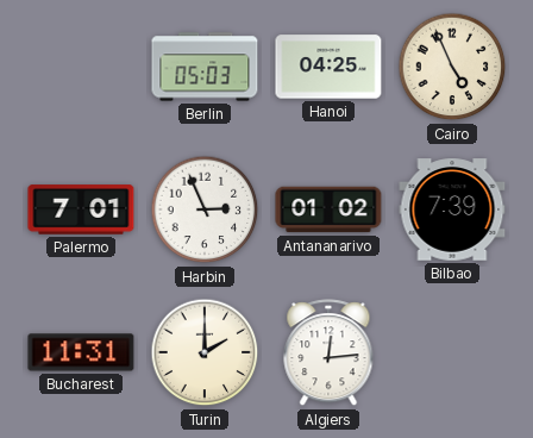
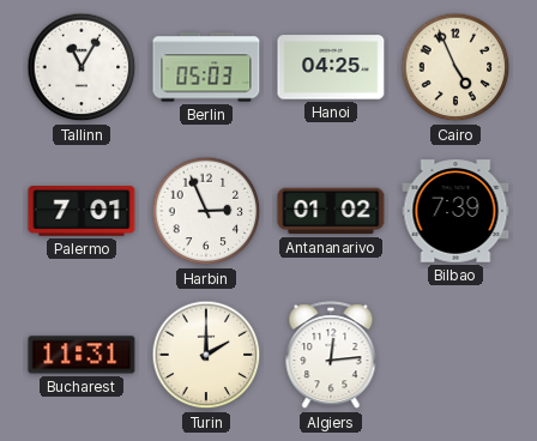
Tallinn: none -> 11:05
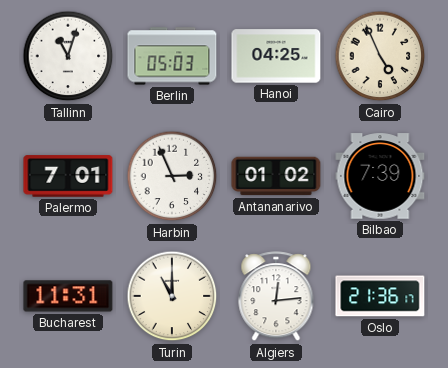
Tallinn: 11:05 -> 11:03
Turin: 2:00 -> 11:00
Oslo: none -> 21:36
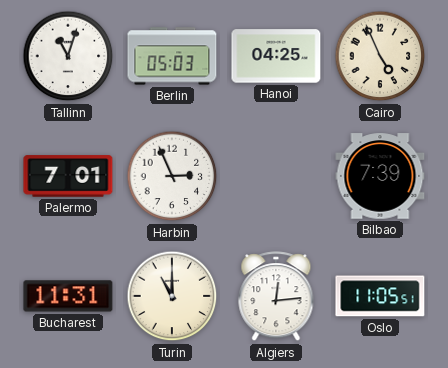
Antananarivo: 01:02 -> none
Oslo: 21:36 -> 11:05
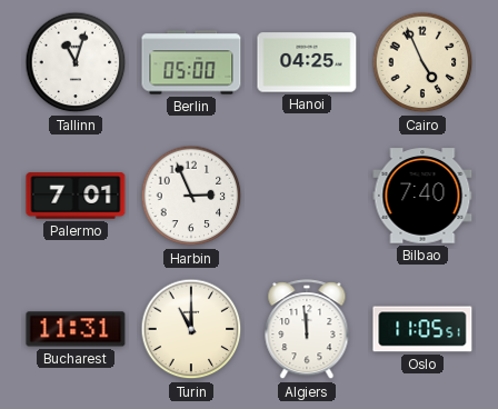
Berlin: 05:03 -> 05:00
Bilbao: 7:39 -> 7:40
Algiers: 12:14 -> 11:59
